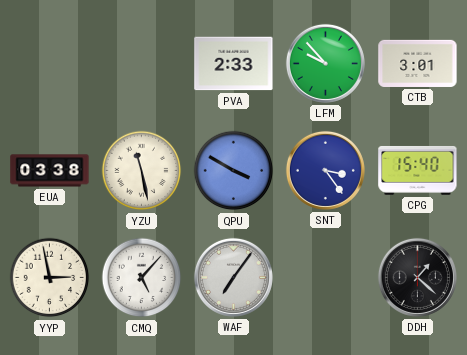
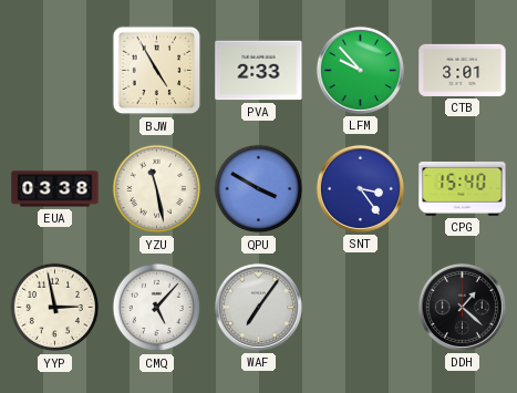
BJW: none -> 4:55
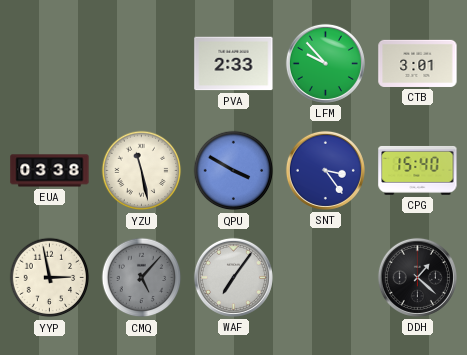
BJW: 4:55 -> none
CMQ dial: white -> grey
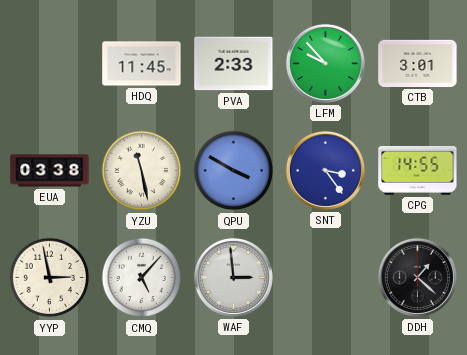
HDQ: none -> 11:45
CPG: 15:40 -> 14:55
CMQ dial: grey -> white
WAF: 7:06 -> 2:59
